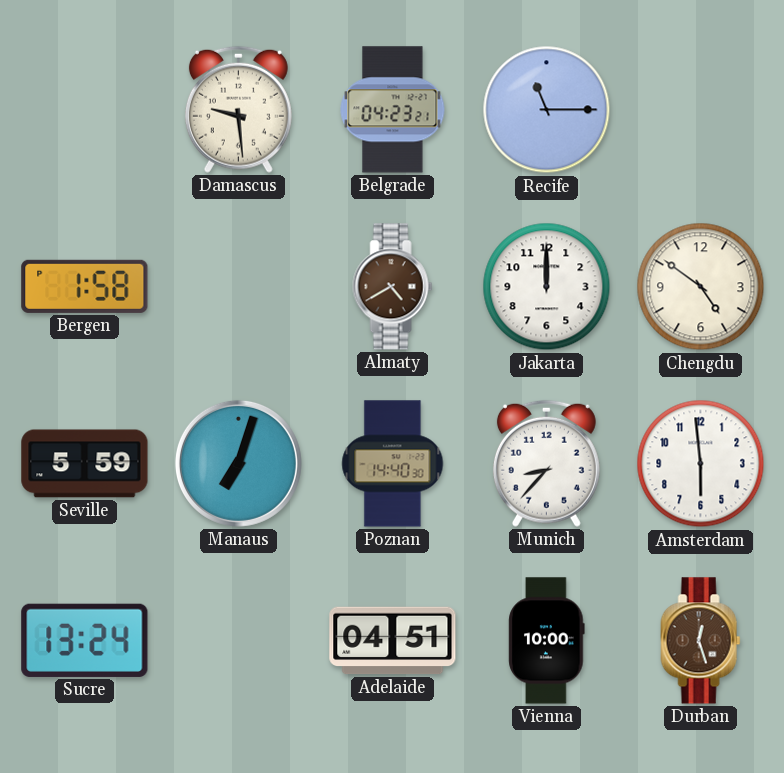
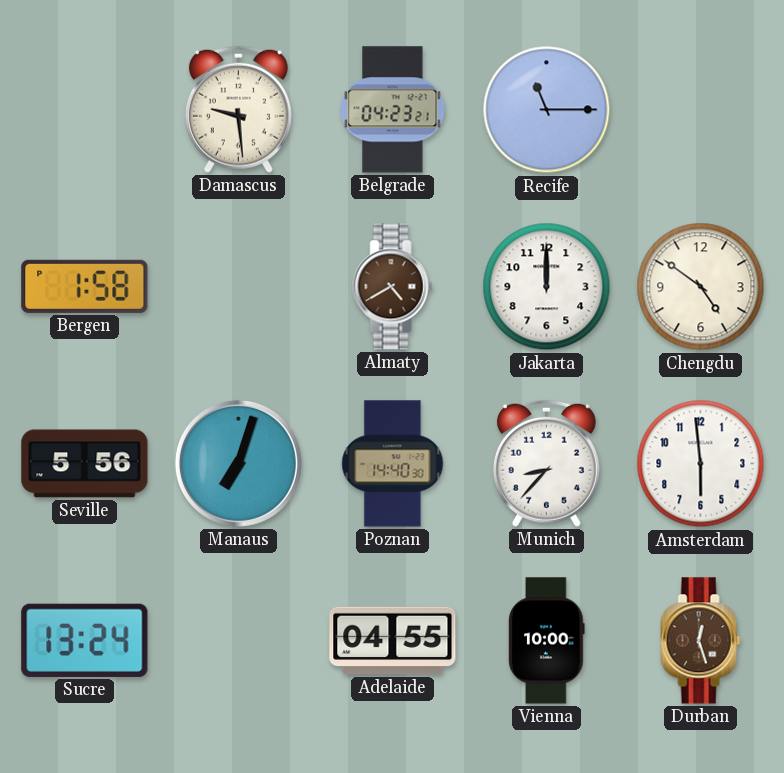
Seville: 5:59 -> 5:56
Adelaide: 04:51 -> 04:55
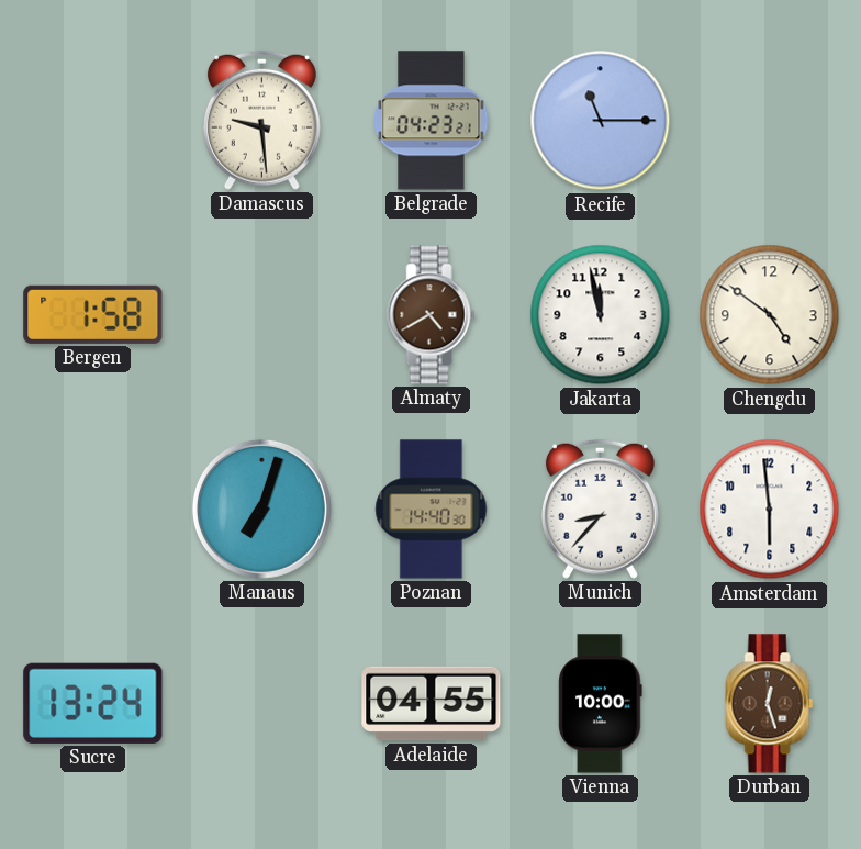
Jakarta: 12:00 -> 11:58
Seville: 5:56 -> none
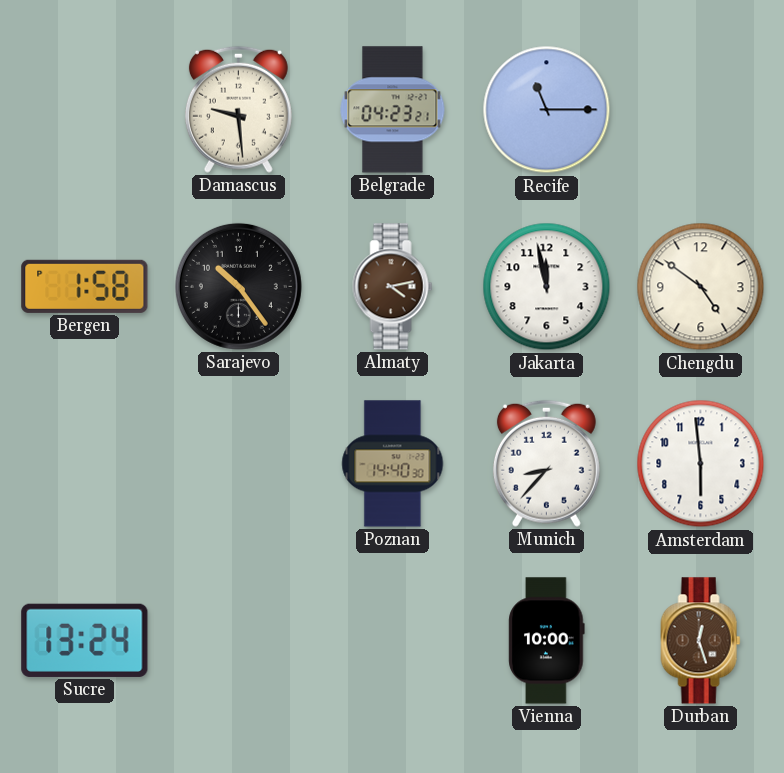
Sarajevo: none -> 10:24
Almaty: 4:40 -> 4:13
Manaus: 7:03 -> none
Adelaide: 04:55 -> none
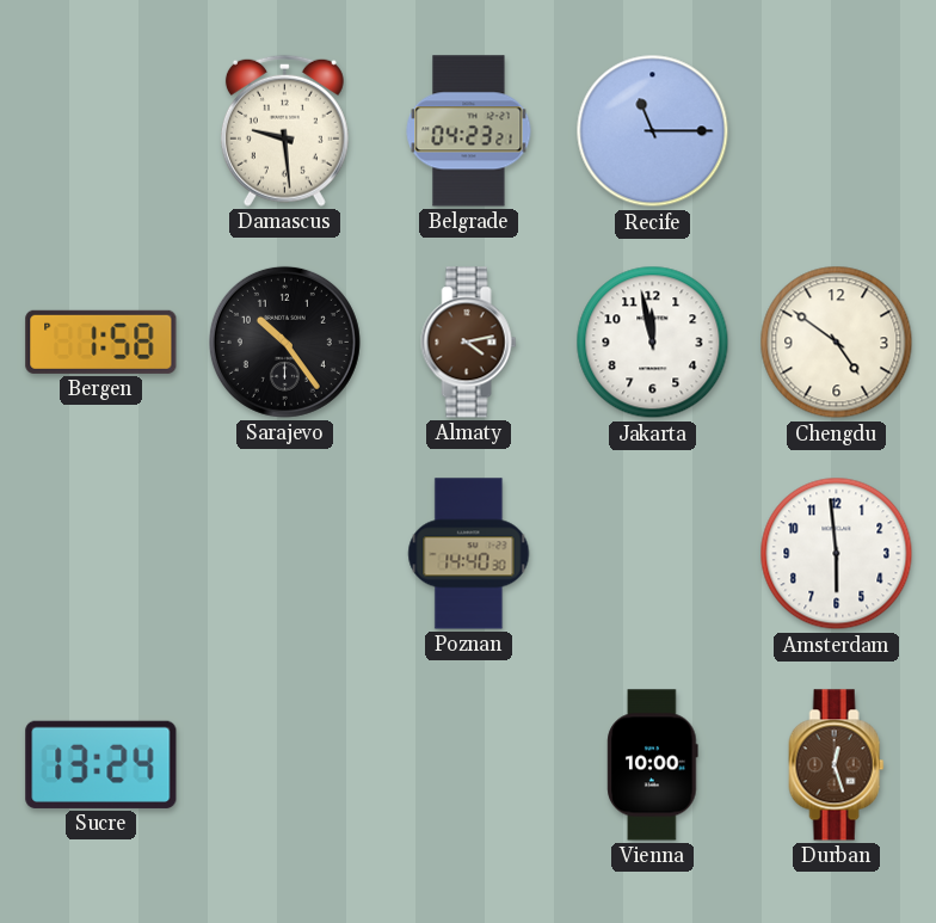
Munich: 8:37 -> none
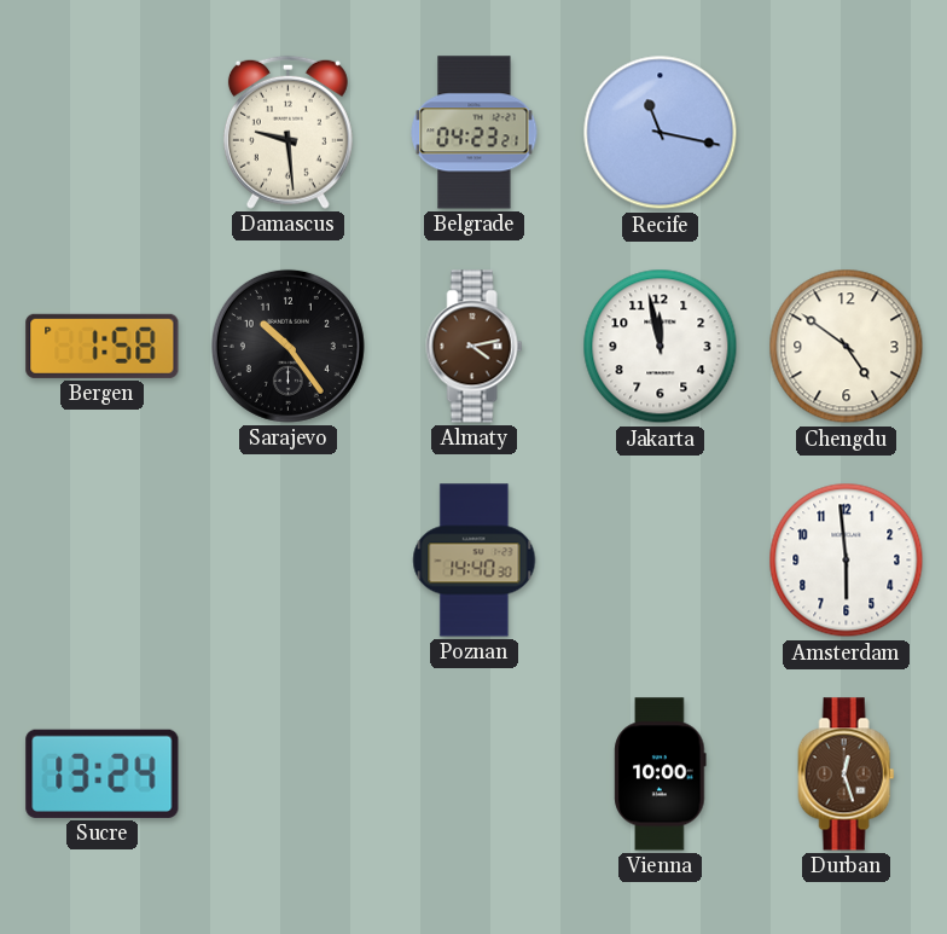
Recife: 11:15 -> 11:17
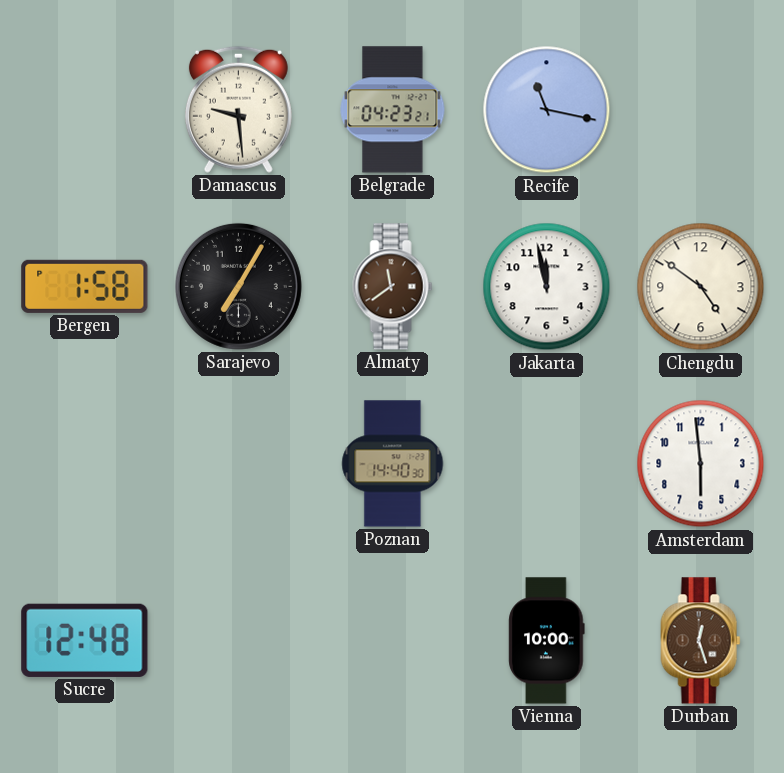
Sarajevo: 10:24 -> 7:05
Almaty: 4:13 -> 11:39
Sucre: 13:24 -> 12:48
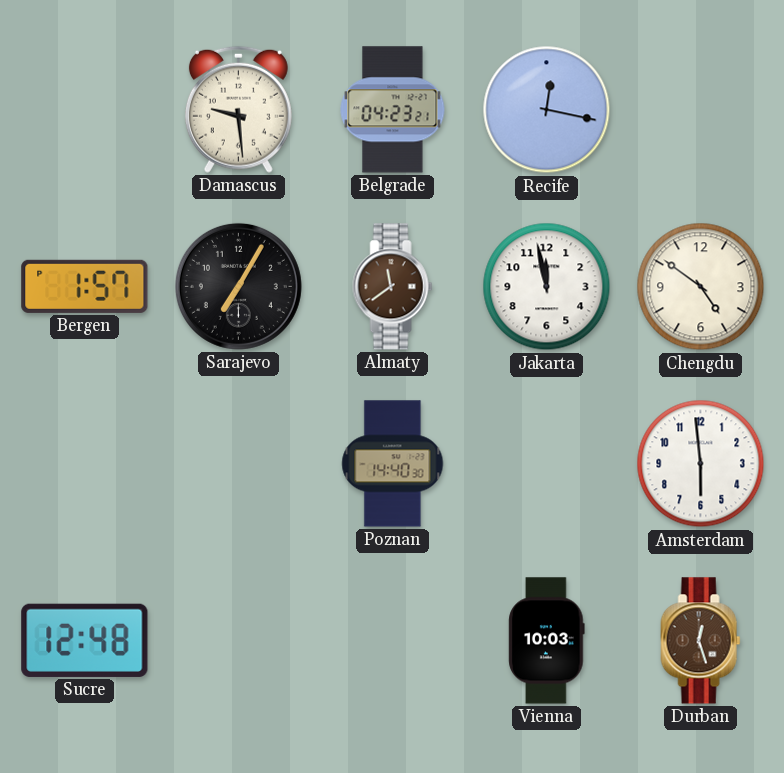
Recife: 11:17 -> 12:17
Bergen: 1:58 -> 1:57
Vienna: 10:00 -> 10:03
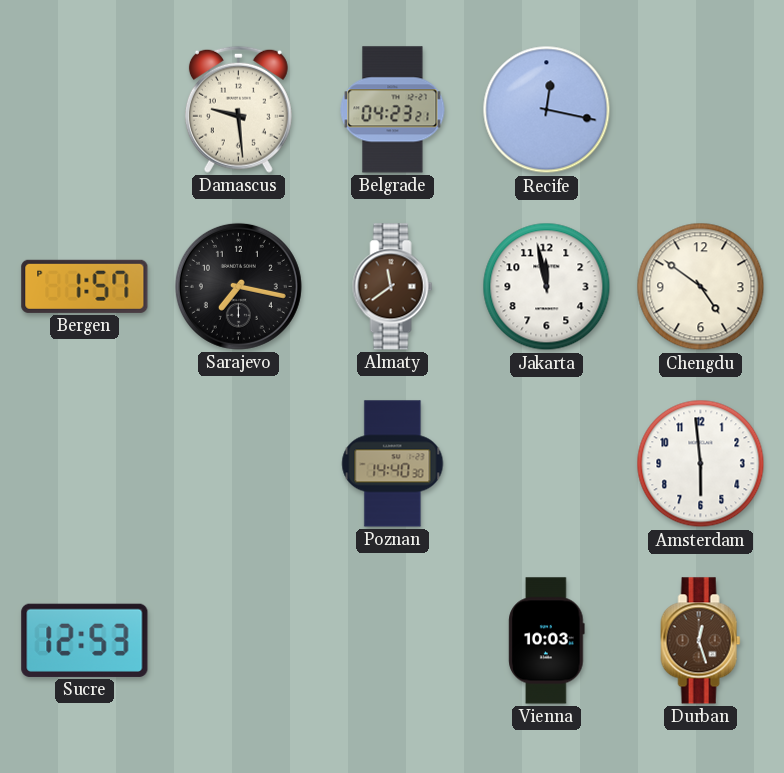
Sarajevo: 7:05 -> 7:17
Sucre: 12:48 -> 12:53
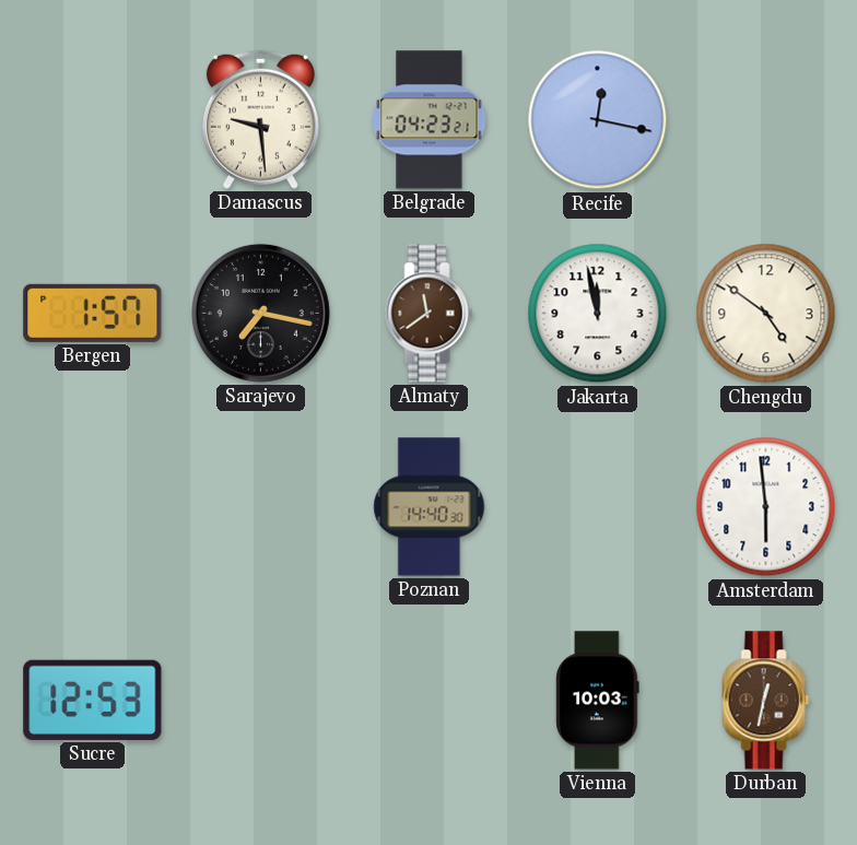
Durban: 12:27 -> 12:32
